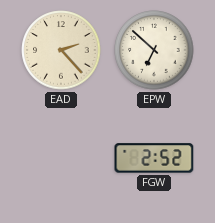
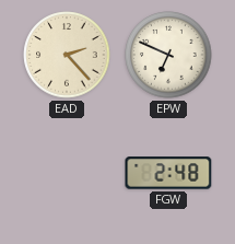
EPW: 6:52 -> 6:49
FGW: 2:52 -> 2:48
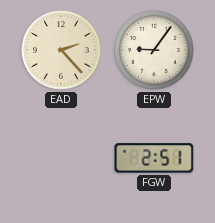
EPW: 6:49 -> 9:06
FGW: 2:48 -> 2:51
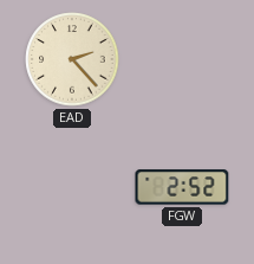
EPW: 9:06 -> none
FGW: 2:51 -> 2:52
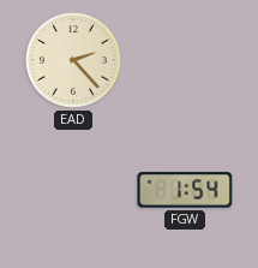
FGW: 2:52 -> 1:54
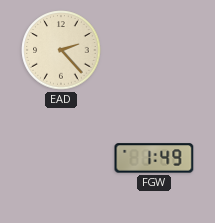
FGW: 1:54 -> 1:49
